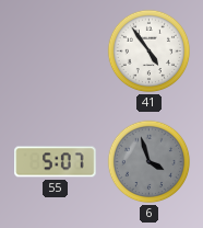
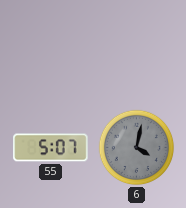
41: 4:54 -> none
6: 3:57 -> 4:02
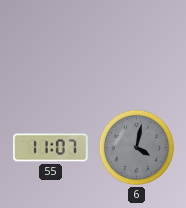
55: 5:07 -> 11:07
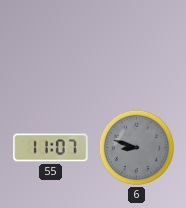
6: 4:02 -> 8:48
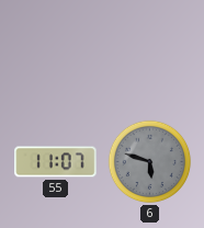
6: 8:48 -> 5:48
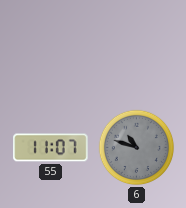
6: 5:48 -> 10:48
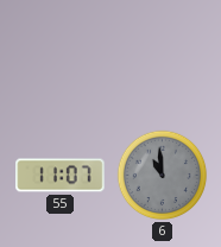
6: 10:48 -> 10:59
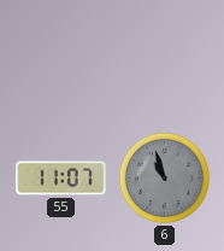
6: 10:59 -> 10:57
